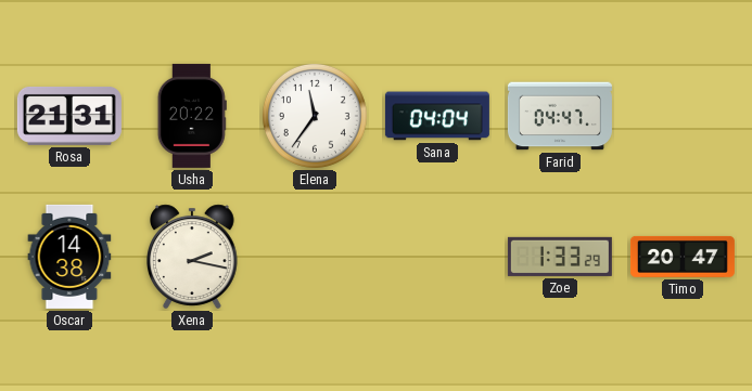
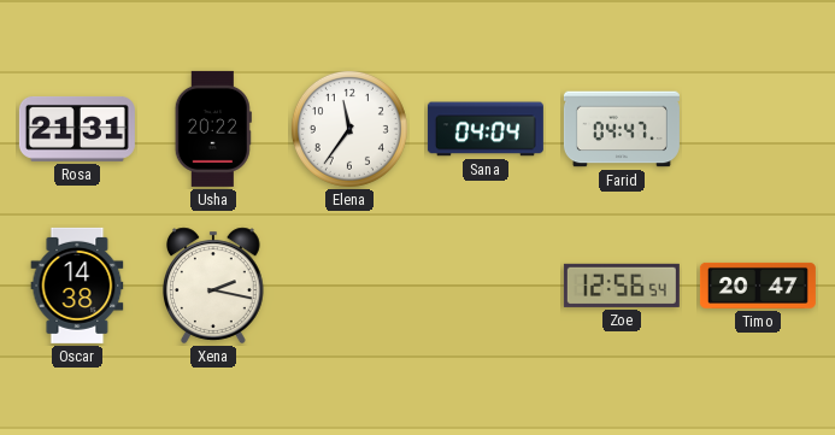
Zoe: 1:33 -> 12:56
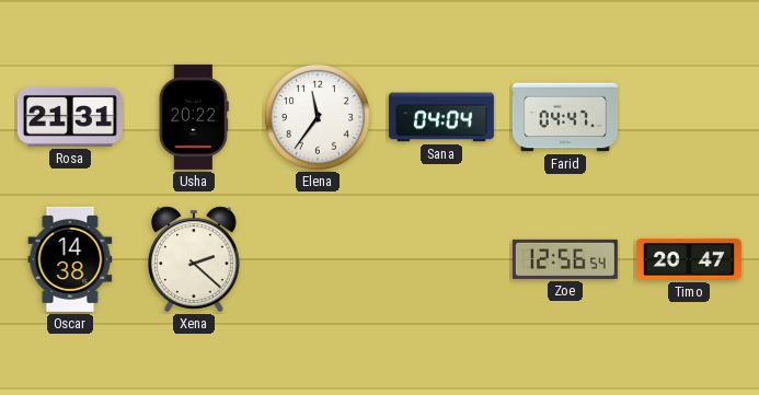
Xena: 2:17 -> 2:22
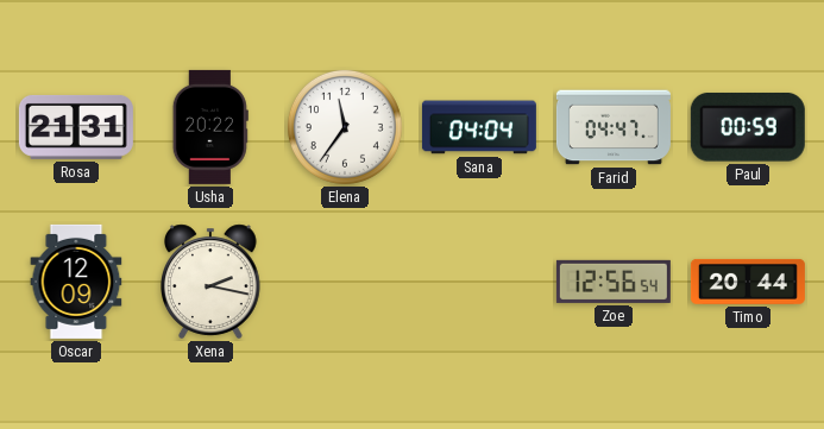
Paul: none -> 00:59
Oscar: 14:38 -> 12:09
Xena: 2:22 -> 2:17
Timo: 20:47 -> 20:44
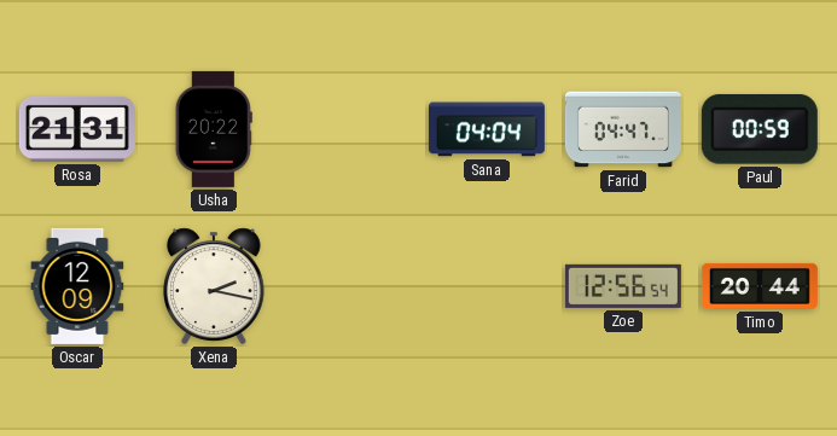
Elena: 11:36 -> none
